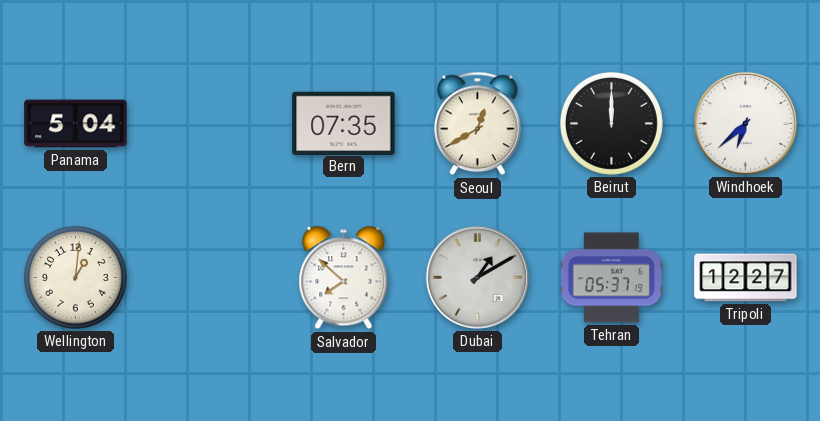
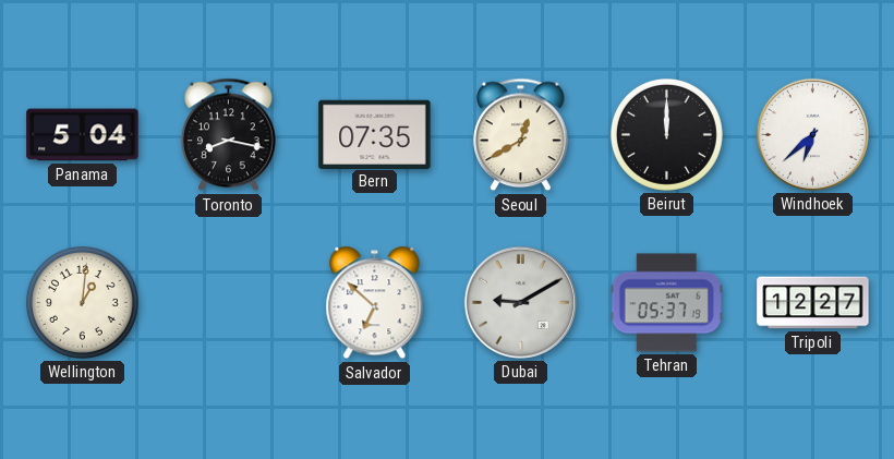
Toronto: none -> 8:17
Salvador: 7:52 -> 6:52
Dubai: 1:10 -> 9:10
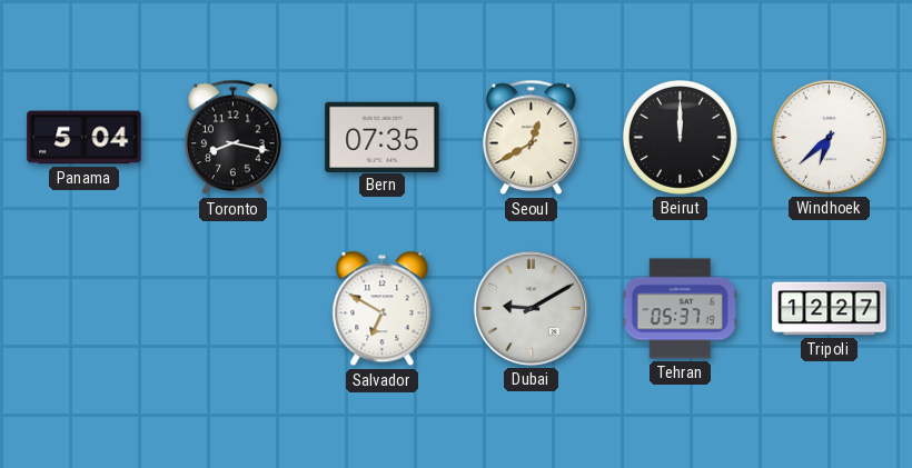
Wellington: 1:01 -> none
Salvador: 6:52 -> 6:50
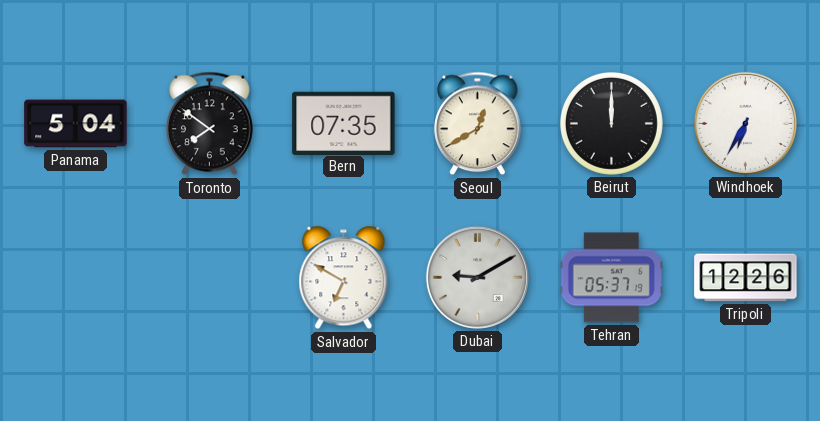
Toronto: 8:17 -> 7:51
Windhoek: 6:38 -> 6:35
Tripoli: 12:27 -> 12:26
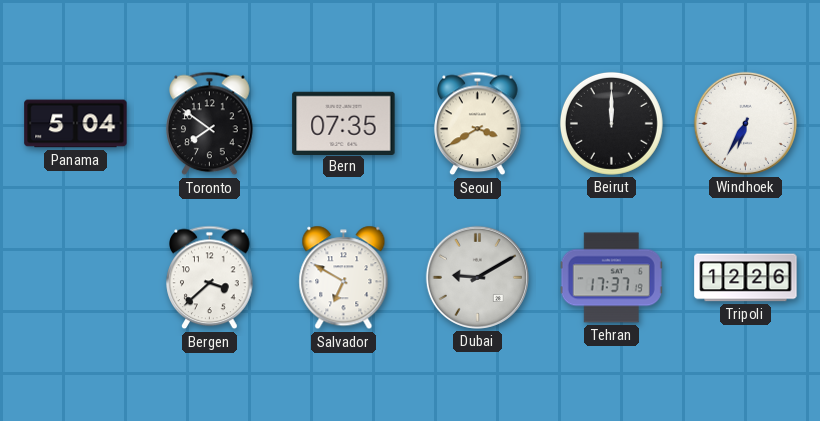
Seoul: 12:40 -> 3:40
Bergen: none -> 3:38
Tehran: 05:37 -> 17:37
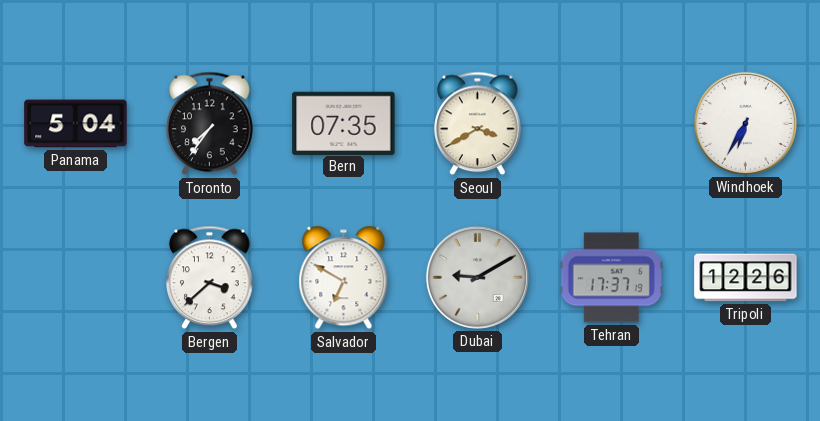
Toronto: 7:51 -> 7:36
Beirut: 12:00 -> none
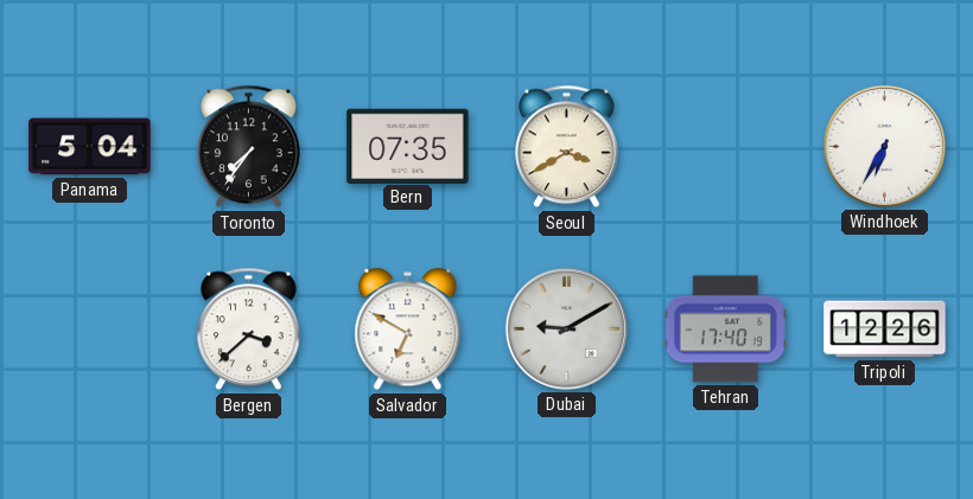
Tehran: 17:37 -> 17:40
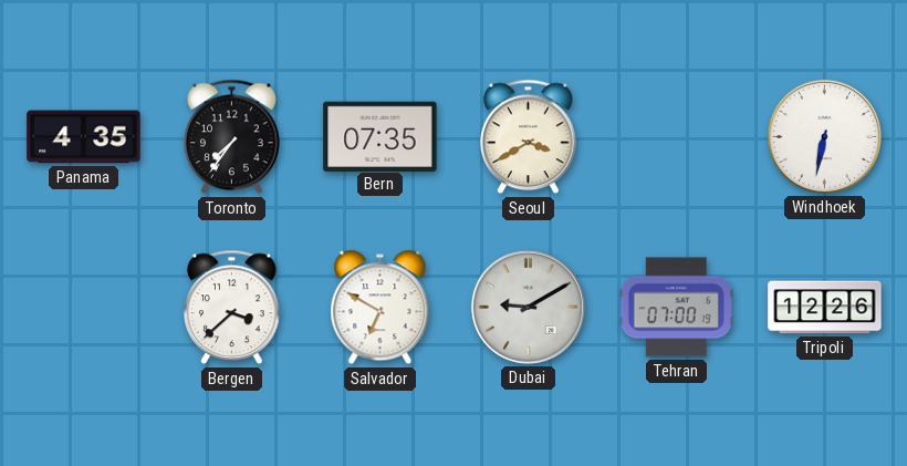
Panama: 5:04 -> 4:35
Windhoek: 6:35 -> 6:32
Tehran: 17:40 -> 07:00
